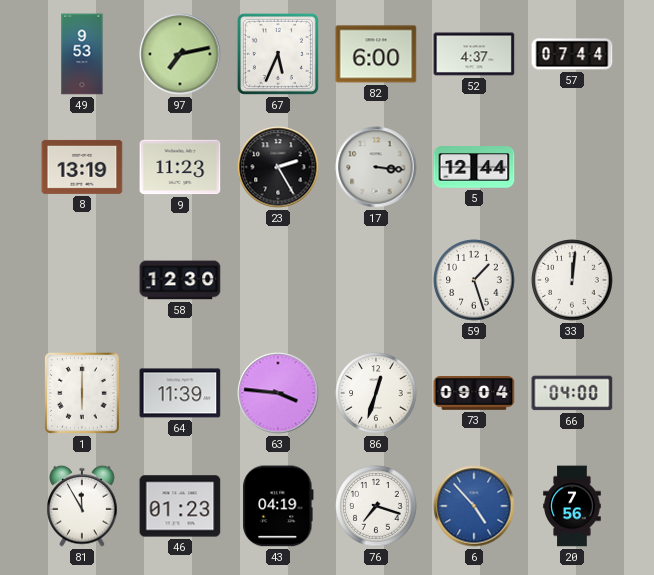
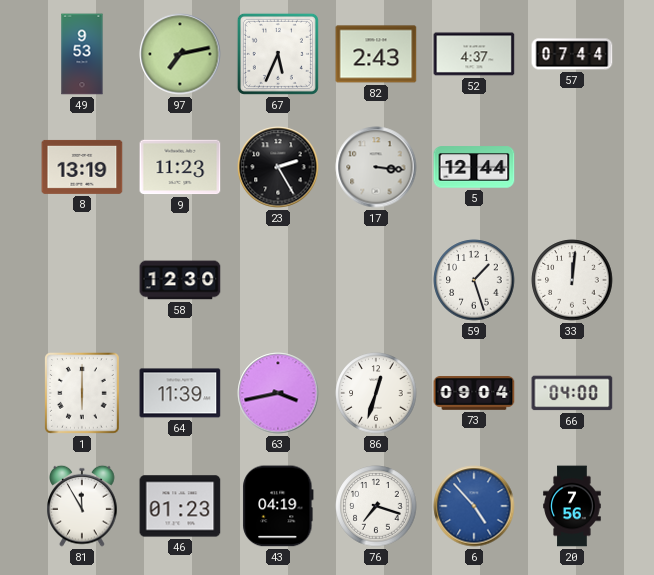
82: 6:00 -> 2:43
63: 3:46 -> 3:43
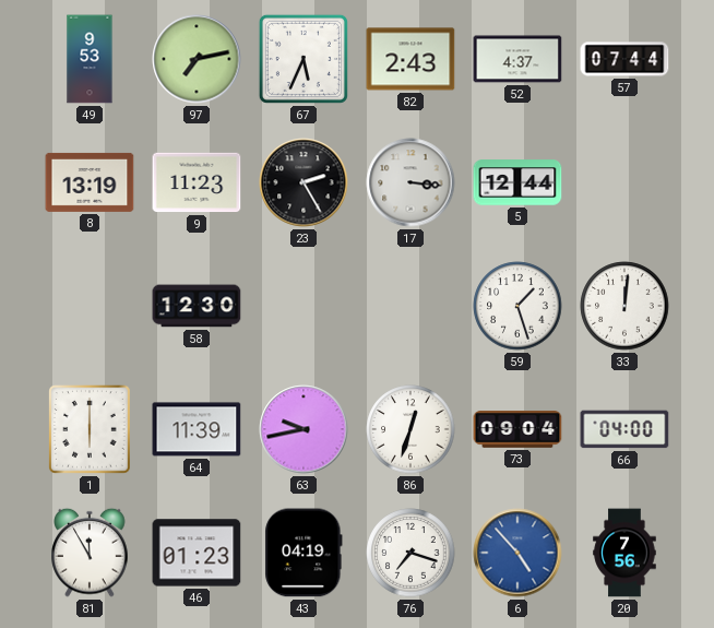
63: 3:43 -> 9:43
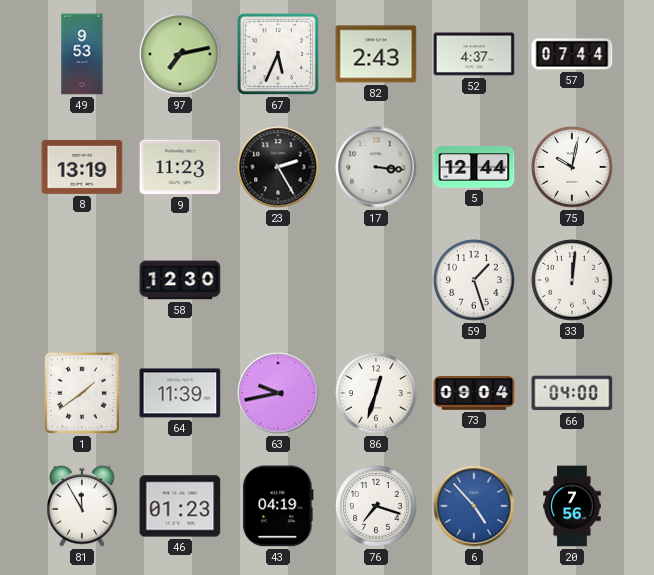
75: none -> 10:02
1: 6:00 -> 1:39
